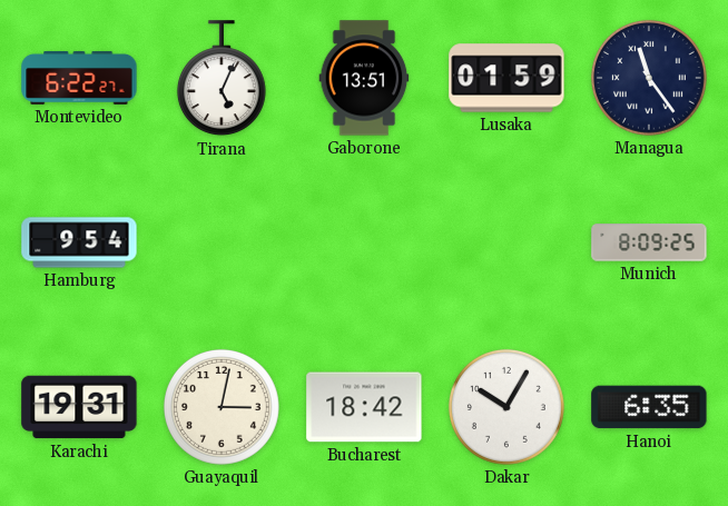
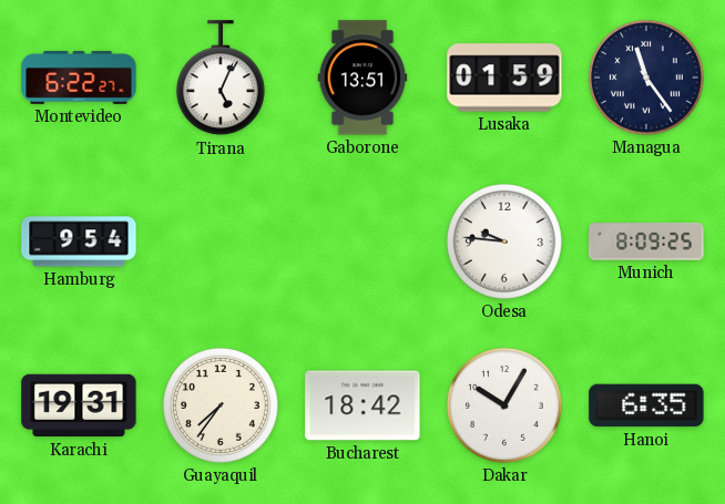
Odesa: none -> 9:46
Guayaquil: 3:02 -> 7:36
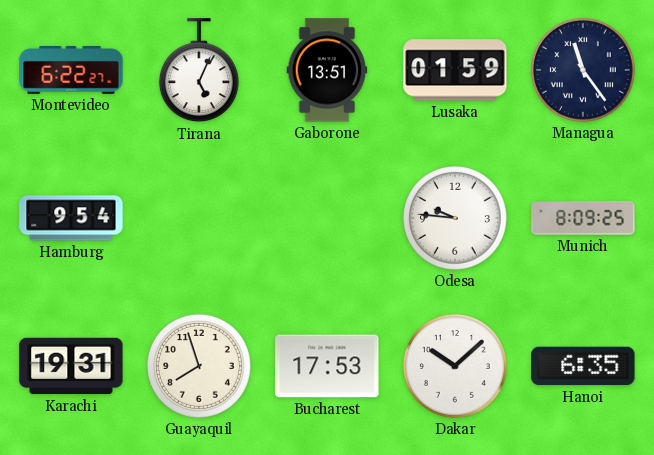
Guayaquil: 7:36 -> 7:57
Bucharest: 18:42 -> 17:53
Dakar: 10:05 -> 10:08
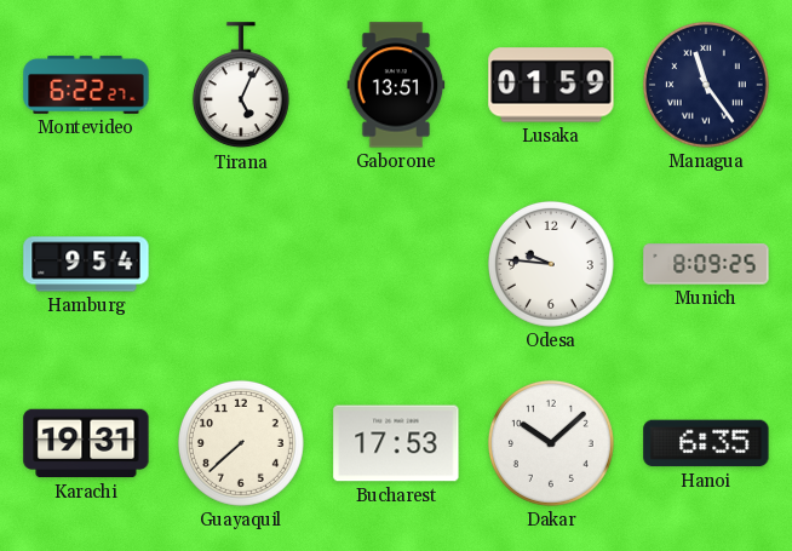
Guayaquil: 7:57 -> 7:38
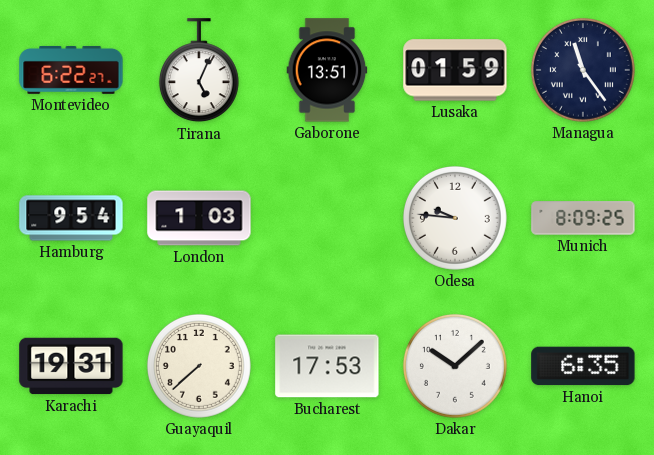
London: none -> 1:03
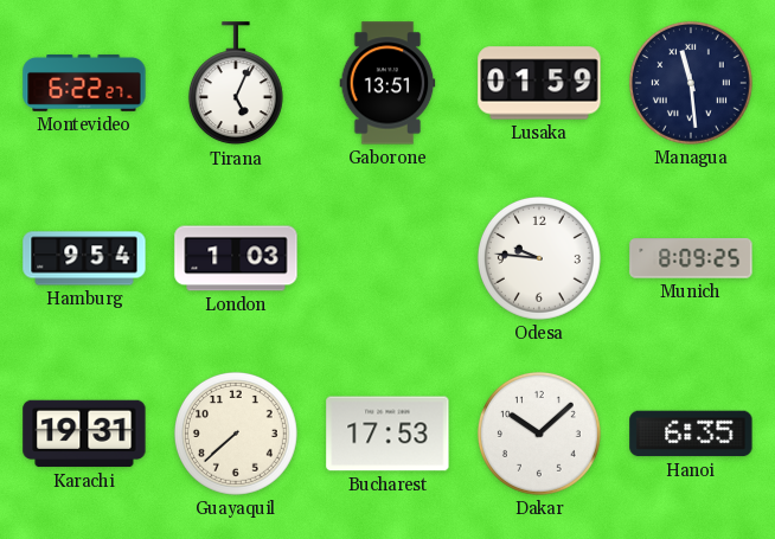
Managua: 11:24 -> 11:29
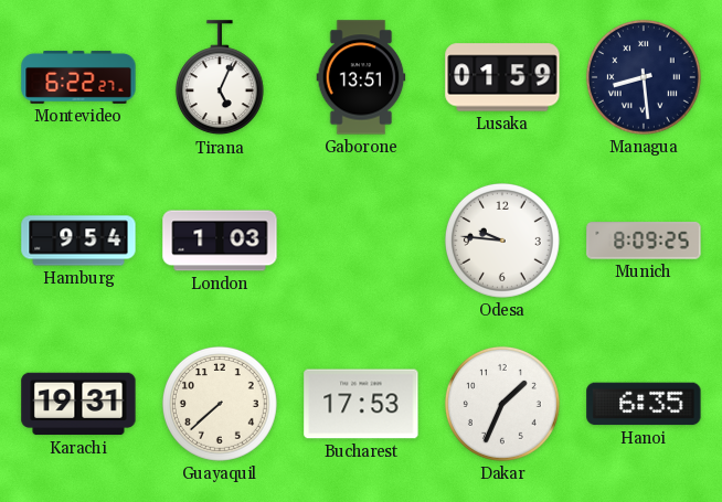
Managua: 11:29 -> 8:29
Dakar: 10:08 -> 1:34
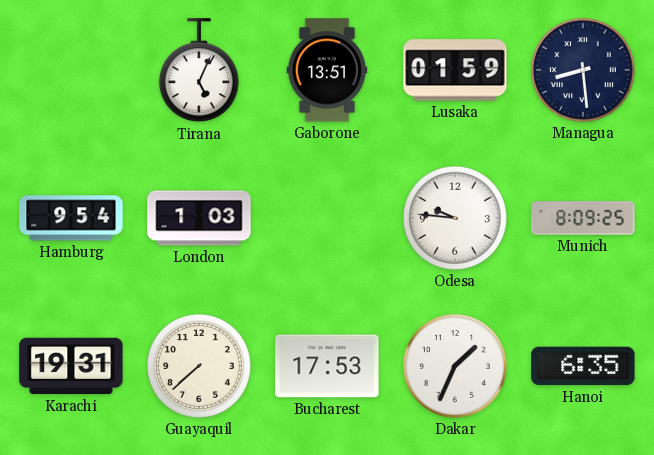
Montevideo: 6:22 -> none
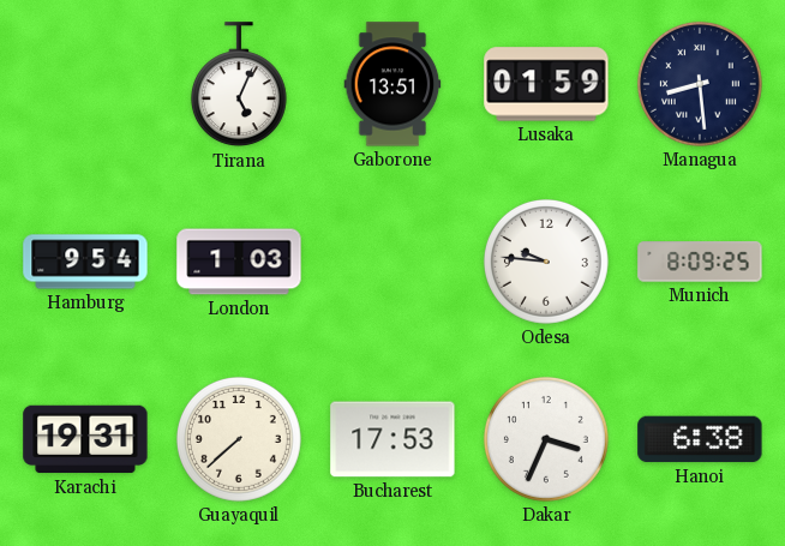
Dakar: 1:34 -> 3:34
Hanoi: 6:35 -> 6:38
